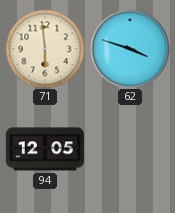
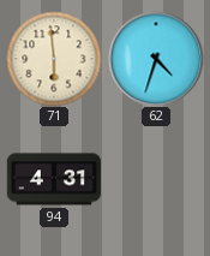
62: 3:48 -> 4:33
94: 12:05 -> 4:31
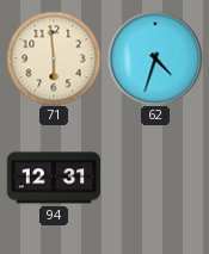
94: 4:31 -> 12:31
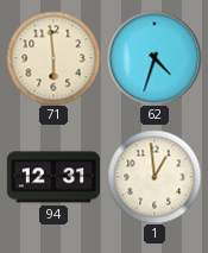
1: none -> 12:59
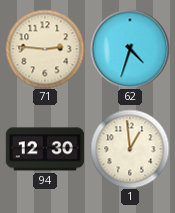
71: 5:59 -> 2:46
94: 12:31 -> 12:30
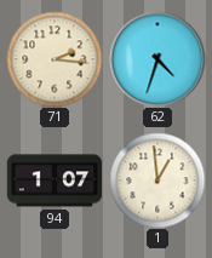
71: 2:46 -> 2:16
94: 12:30 -> 1:07
